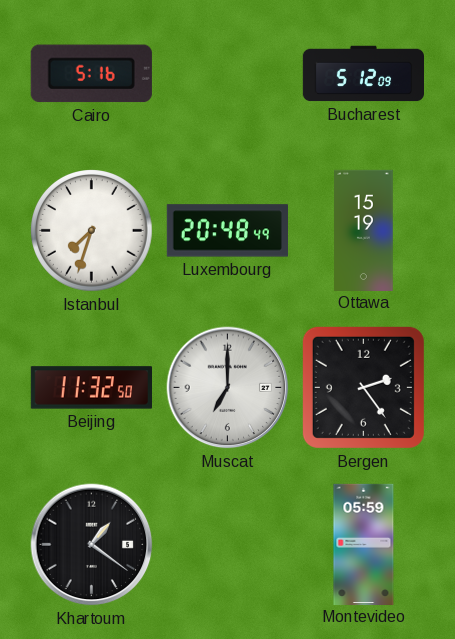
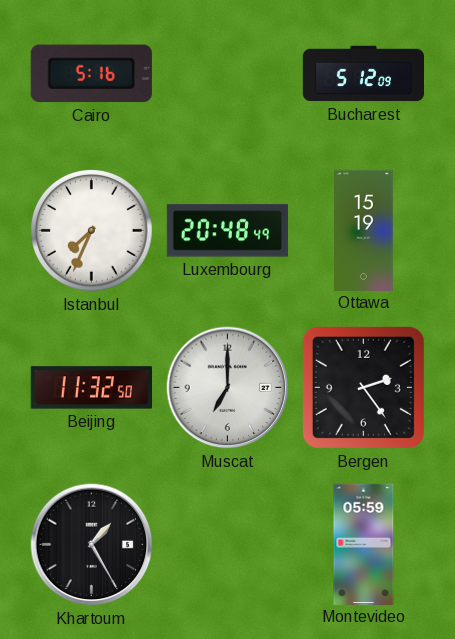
Istanbul: 7:33 -> 7:34
Khartoum: 1:21 -> 1:25
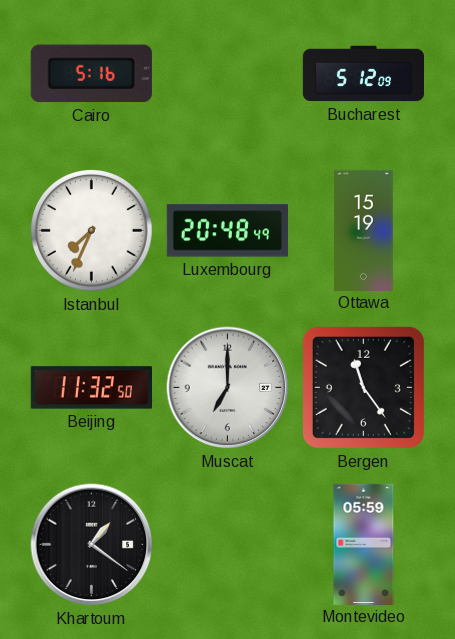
Bergen: 2:24 -> 11:24
Khartoum: 1:25 -> 1:21
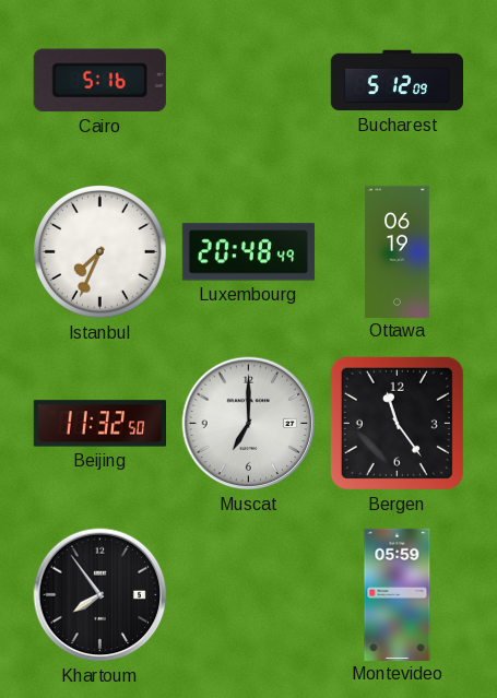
Ottawa: 15:19 -> 06:19
Khartoum: 1:21 -> 7:54
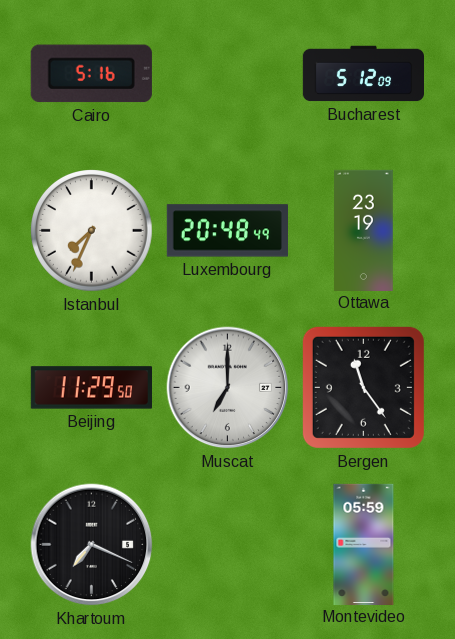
Ottawa: 06:19 -> 23:19
Beijing: 11:32 -> 11:29
Khartoum: 7:54 -> 7:19
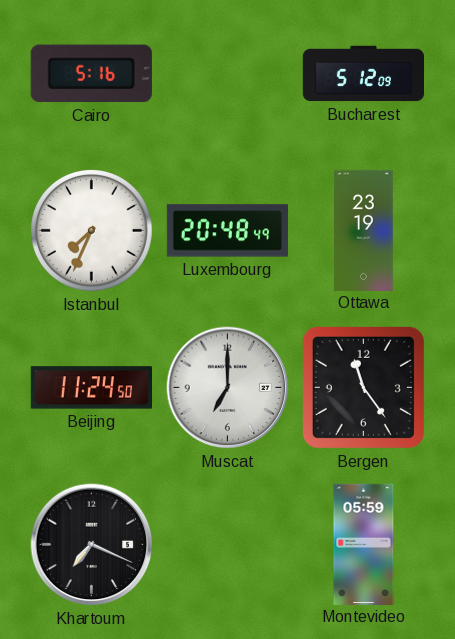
Beijing: 11:29 -> 11:24
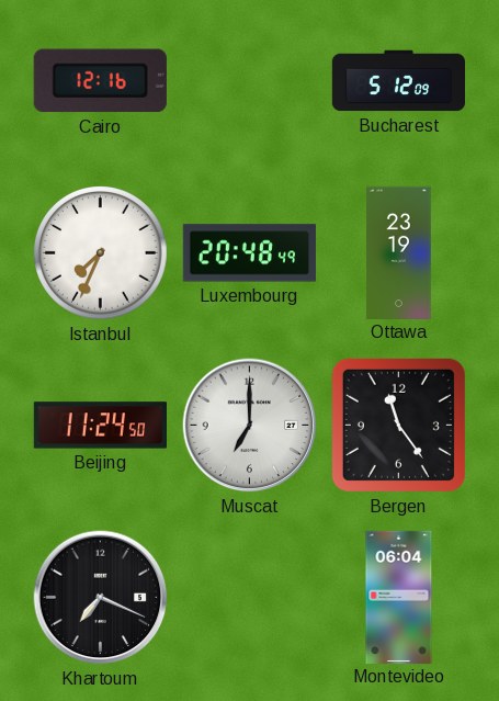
Cairo: 5:16 -> 12:16
Montevideo: 05:59 -> 06:04
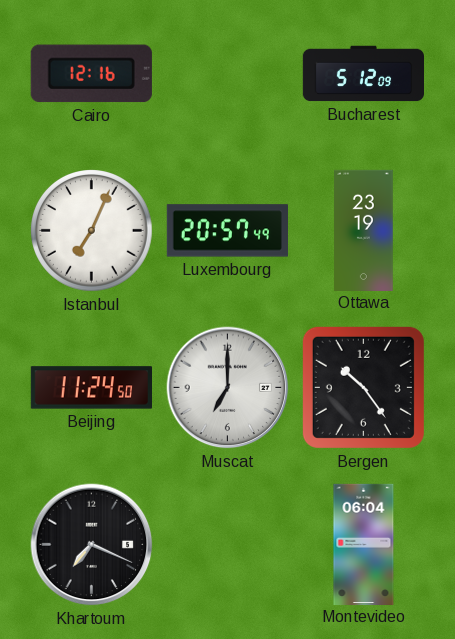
Istanbul: 7:34 -> 7:04
Luxembourg: 20:48 -> 20:57
Bergen: 11:24 -> 10:24
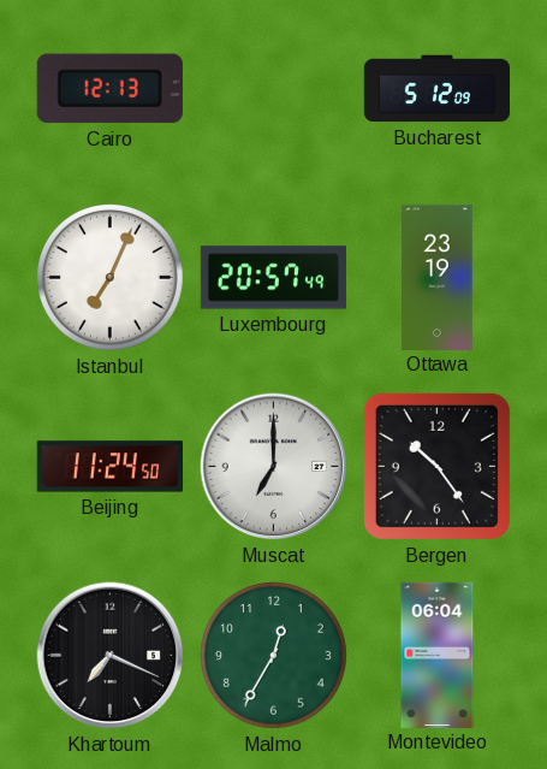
Cairo: 12:16 -> 12:13
Malmo: none -> 12:35
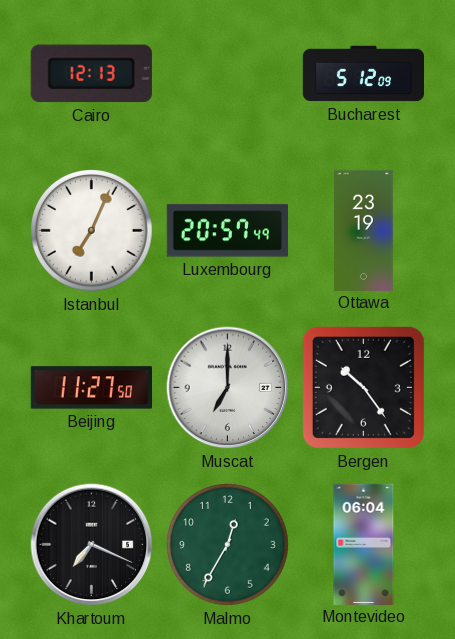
Beijing: 11:24 -> 11:27
